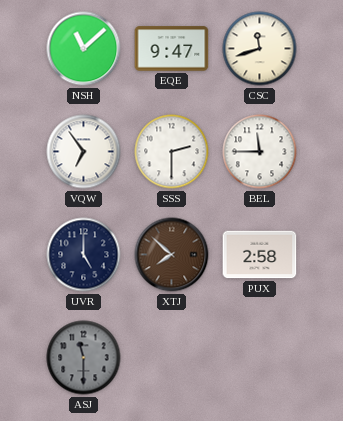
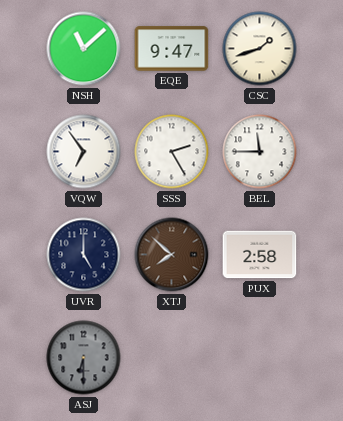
CSC: 11:42 -> 1:42
SSS: 2:30 -> 2:25
ASJ: 11:30 -> 6:30
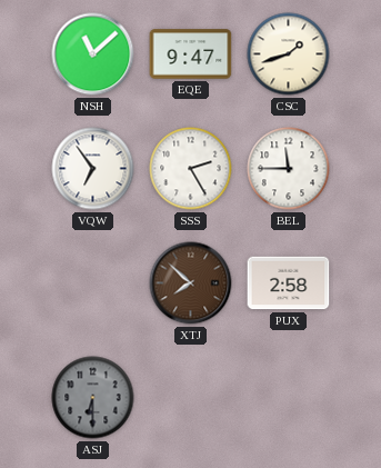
UVR: 5:00 -> none
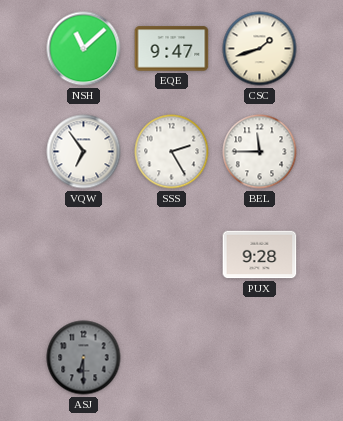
XTJ: 7:52 -> none
PUX: 2:58 -> 9:28
